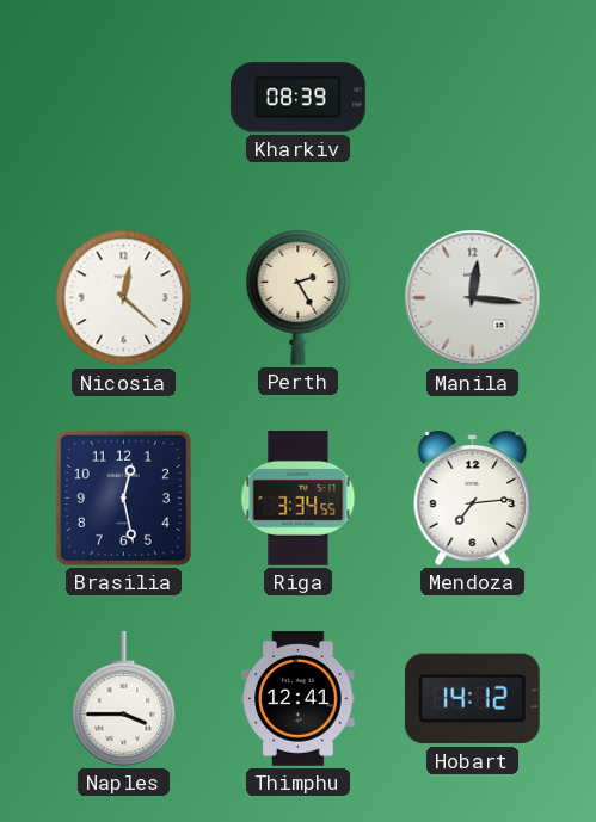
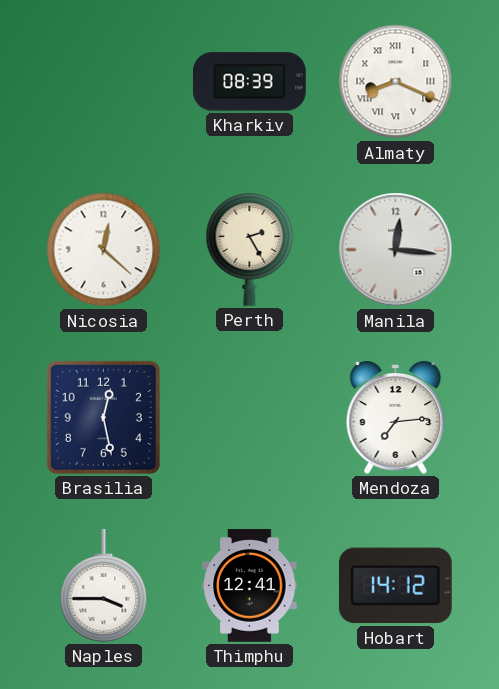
Almaty: none -> 8:19
Riga: 3:34 -> none
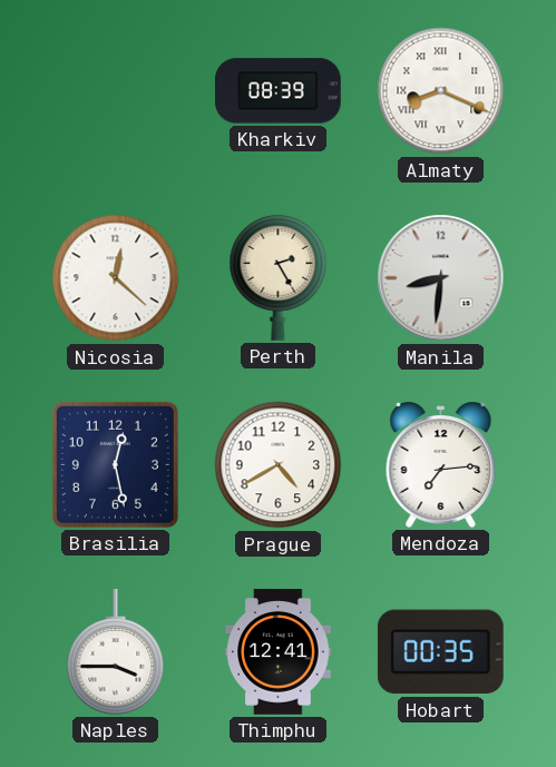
Manila: 12:16 -> 8:31
Prague: none -> 4:40
Hobart: 14:12 -> 00:35
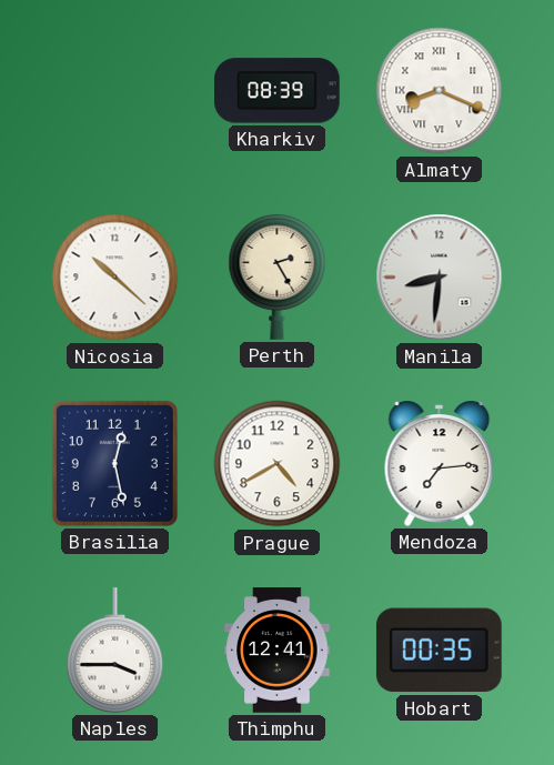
Nicosia: 12:22 -> 10:22
